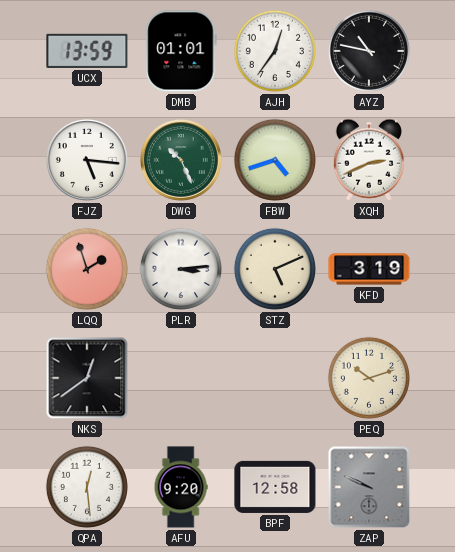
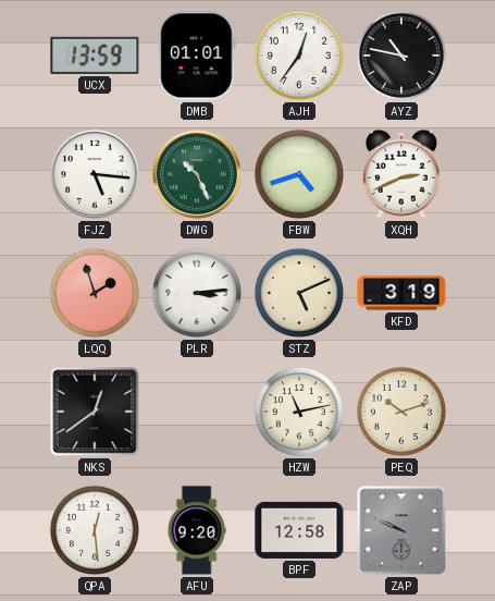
HZW: none -> 11:13
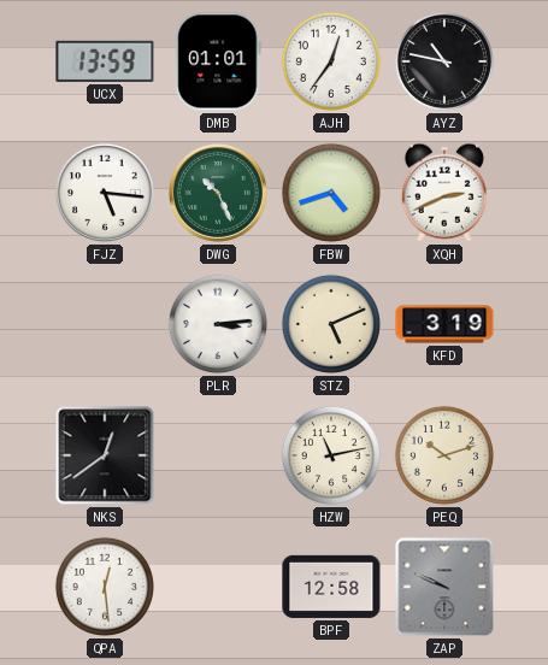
LQQ: 1:57 -> none
AFU: 9:20 -> none
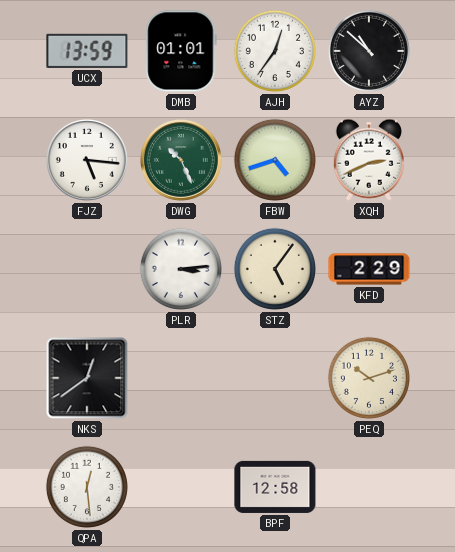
AYZ: 10:47 -> 10:52
STZ: 5:11 -> 5:06
KFD: 3:19 -> 2:29
HZW: 11:13 -> none
ZAP: 9:49 -> none
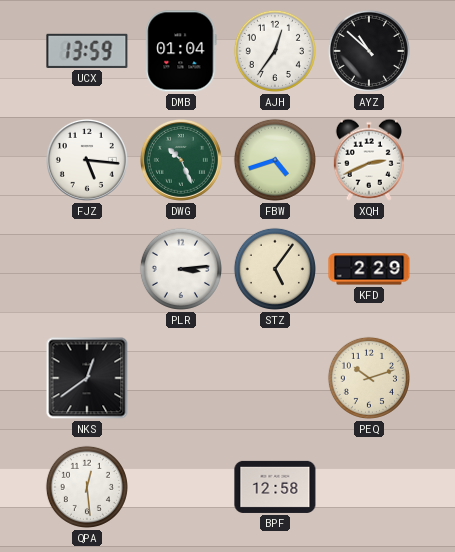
DMB: 01:01 -> 01:04
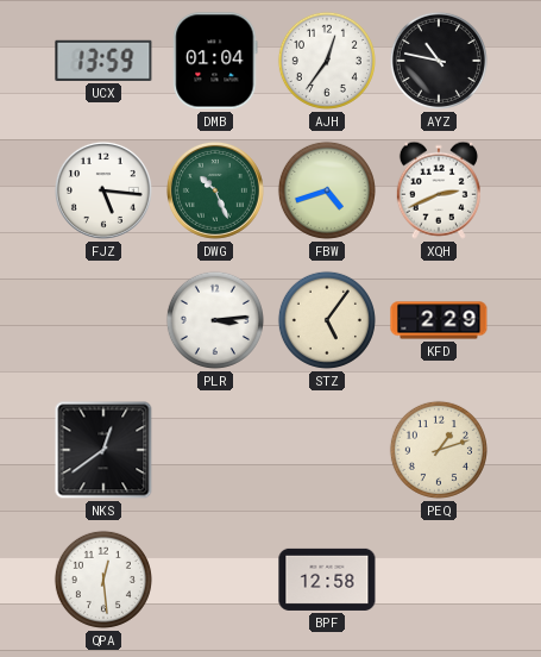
AYZ: 10:52 -> 10:47
PEQ: 10:12 -> 1:12
